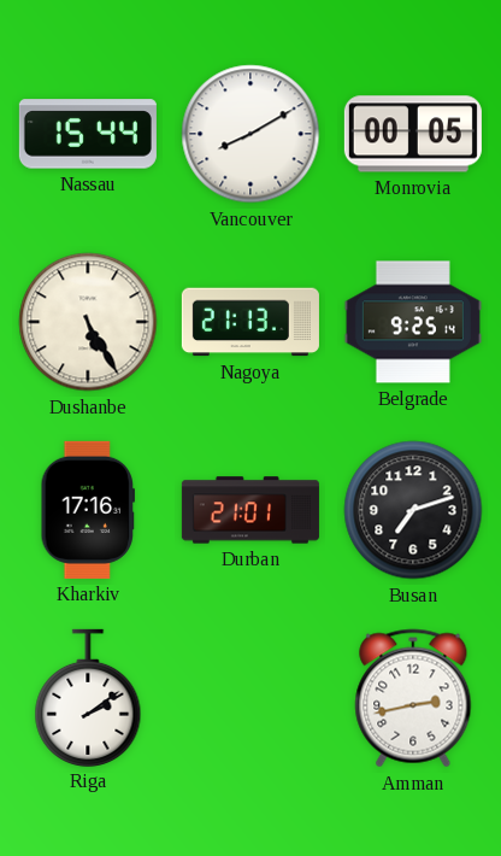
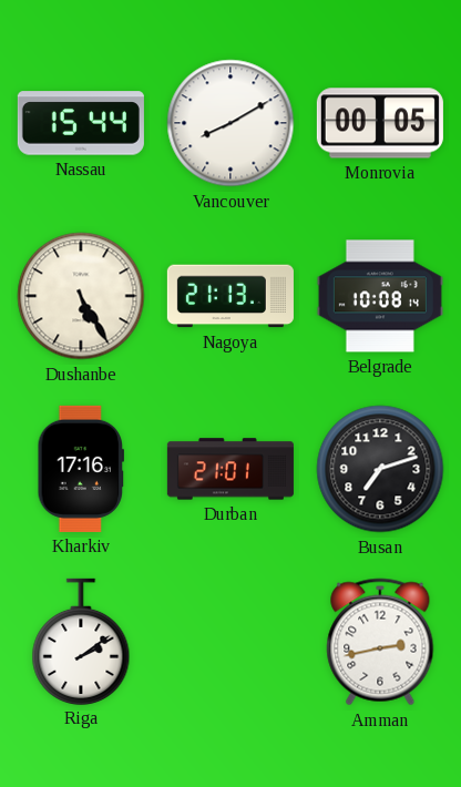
Belgrade: 9:25 -> 10:08
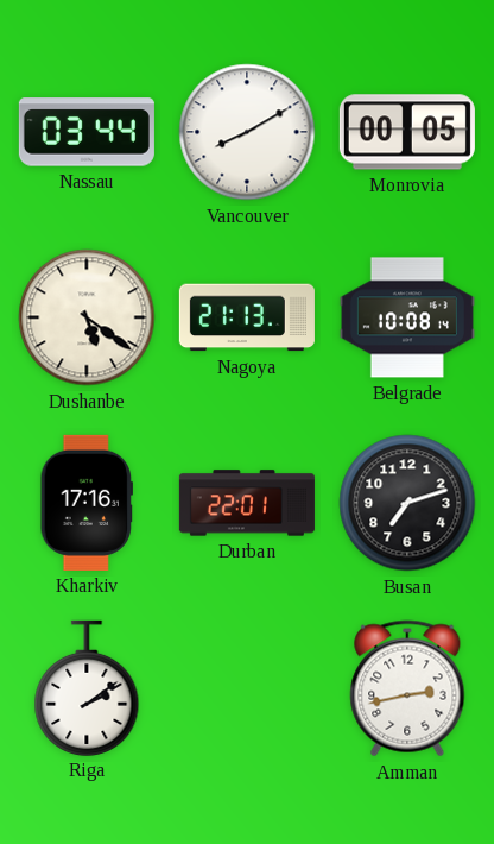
Nassau: 15:44 -> 03:44
Dushanbe: 5:25 -> 5:21
Durban: 21:01 -> 22:01
